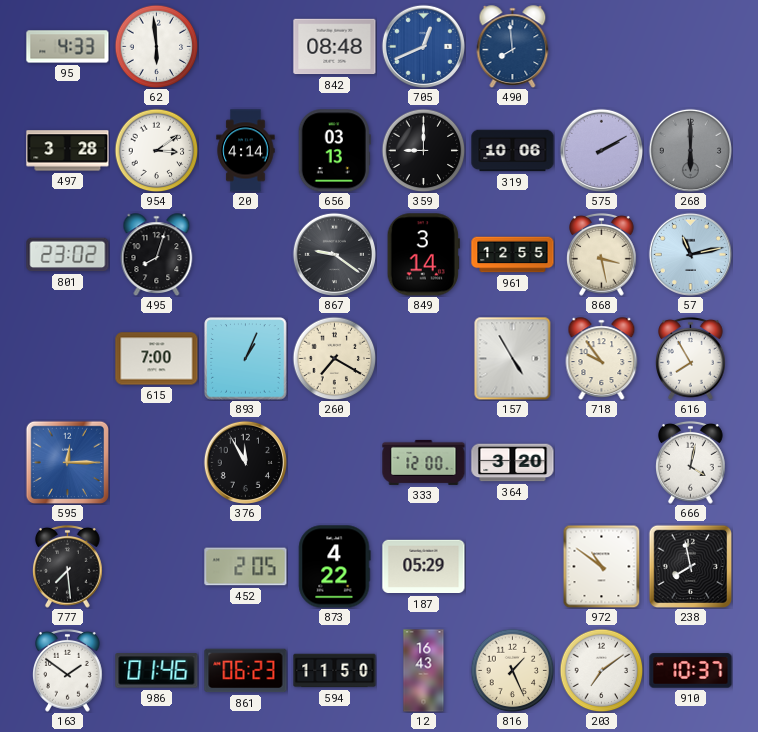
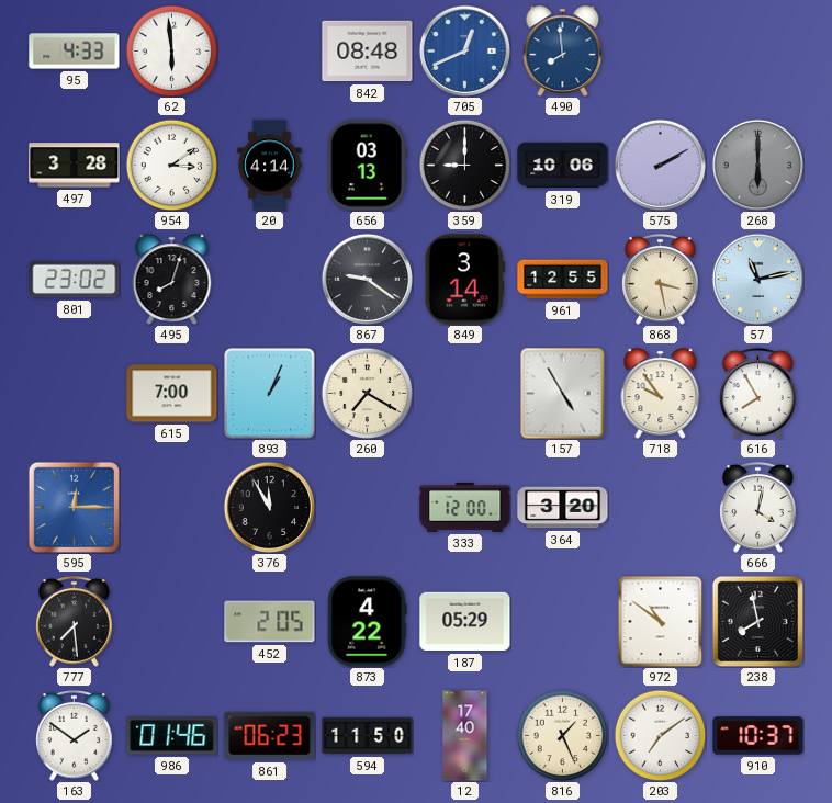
12: 16:43 -> 17:40
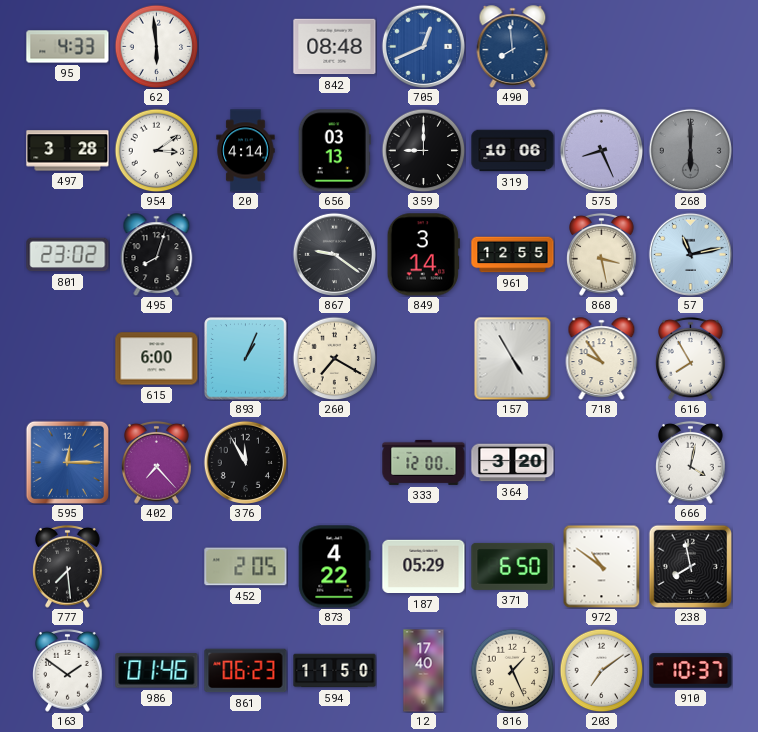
575: 2:10 -> 8:26
615: 7:00 -> 6:00
402: none -> 7:23
371: none -> 6:50
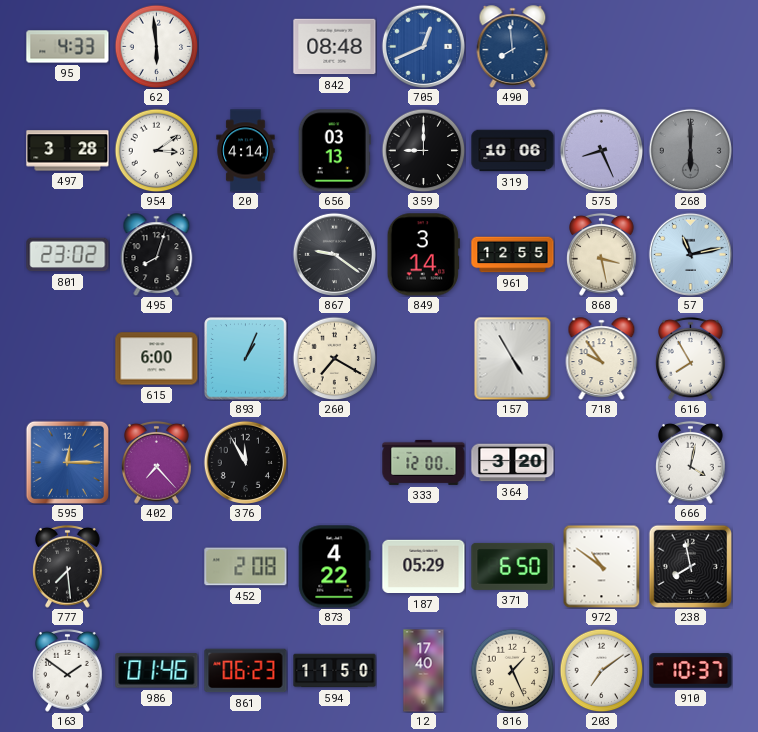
452: 2:05 -> 2:08
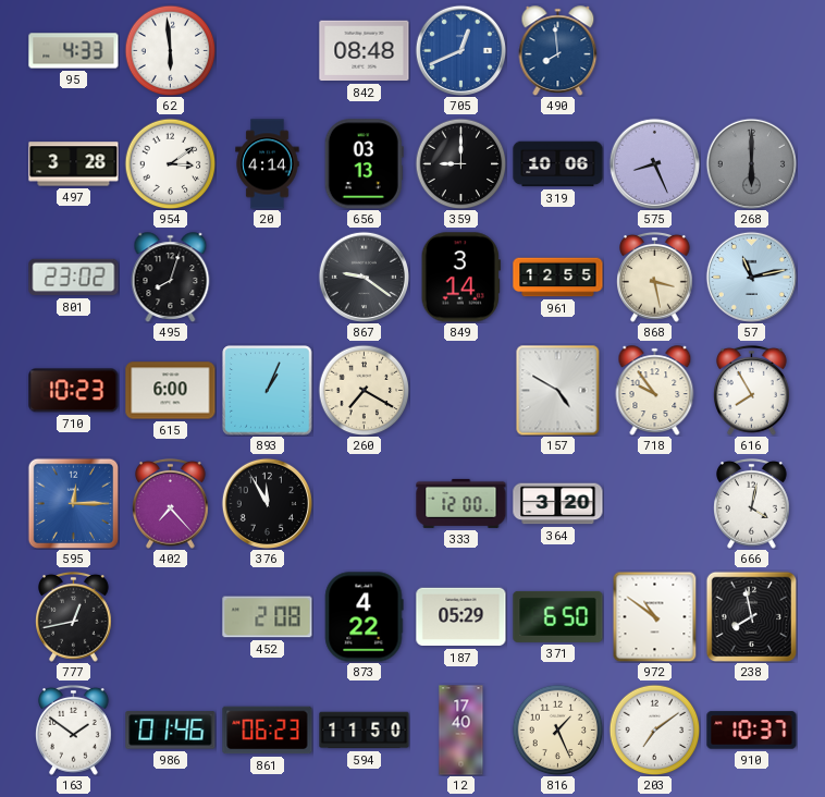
710: none -> 10:23
157: 4:55 -> 4:50
777: 7:29 -> 12:43
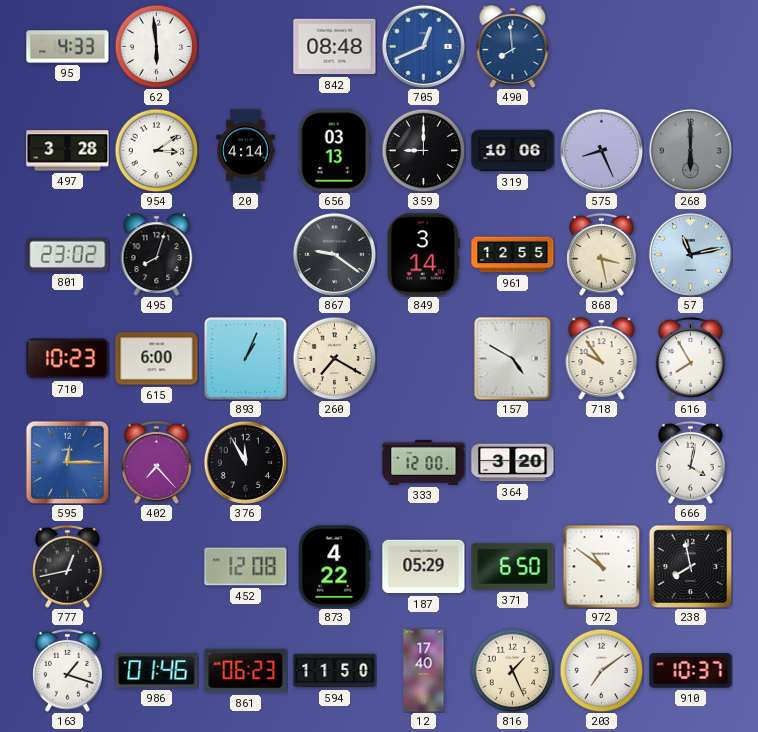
452: 2:08 -> 12:08
163: 1:51 -> 1:18
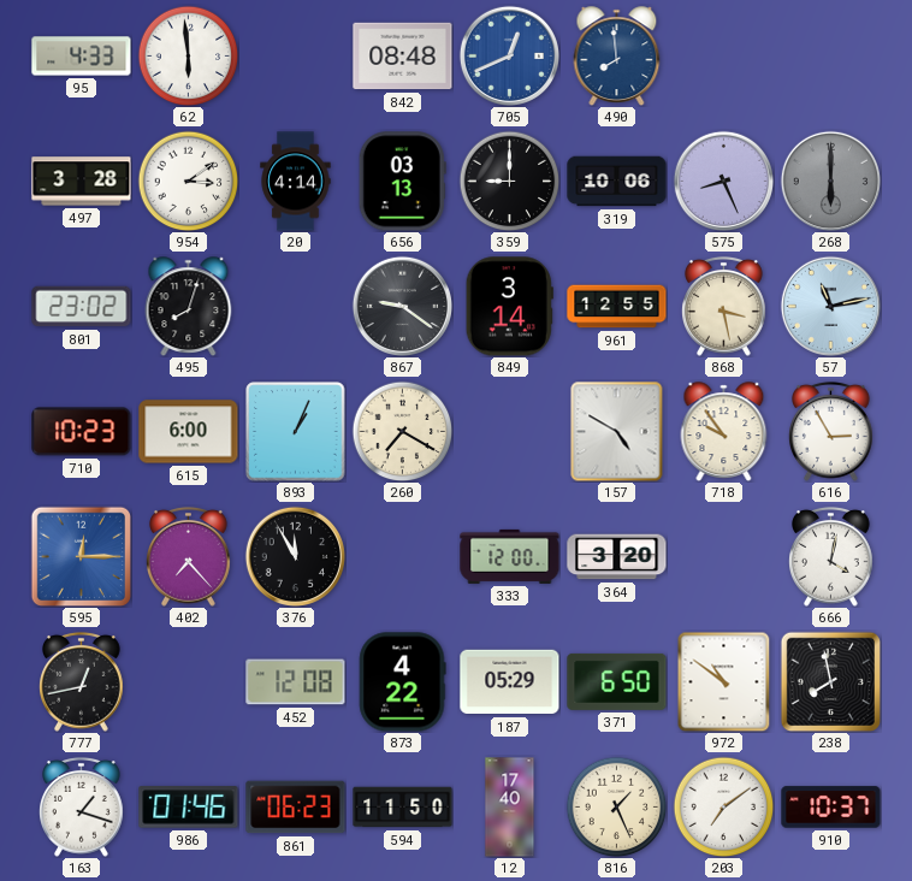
616: 7:55 -> 2:55
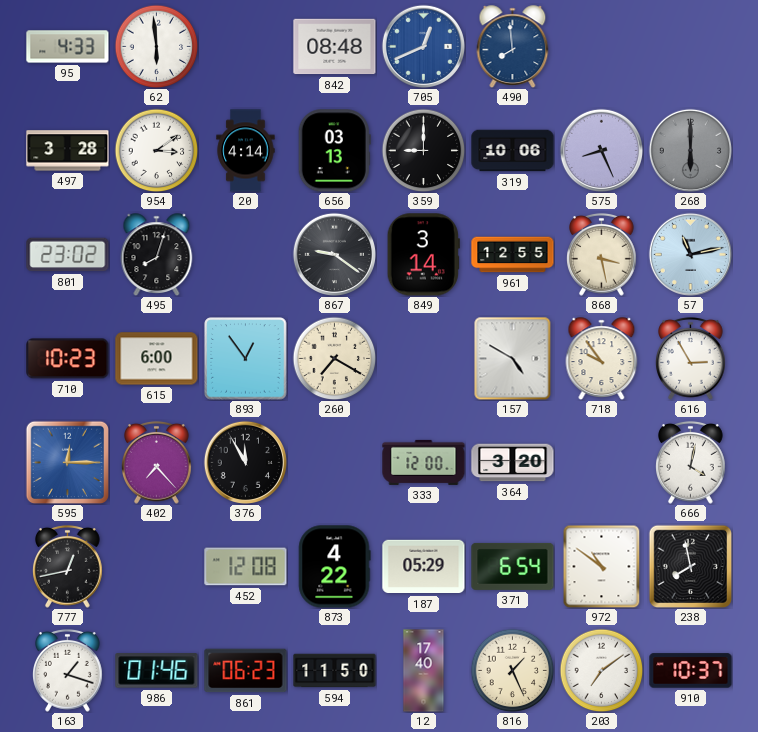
893: 1:04 -> 12:54
371: 6:50 -> 6:54
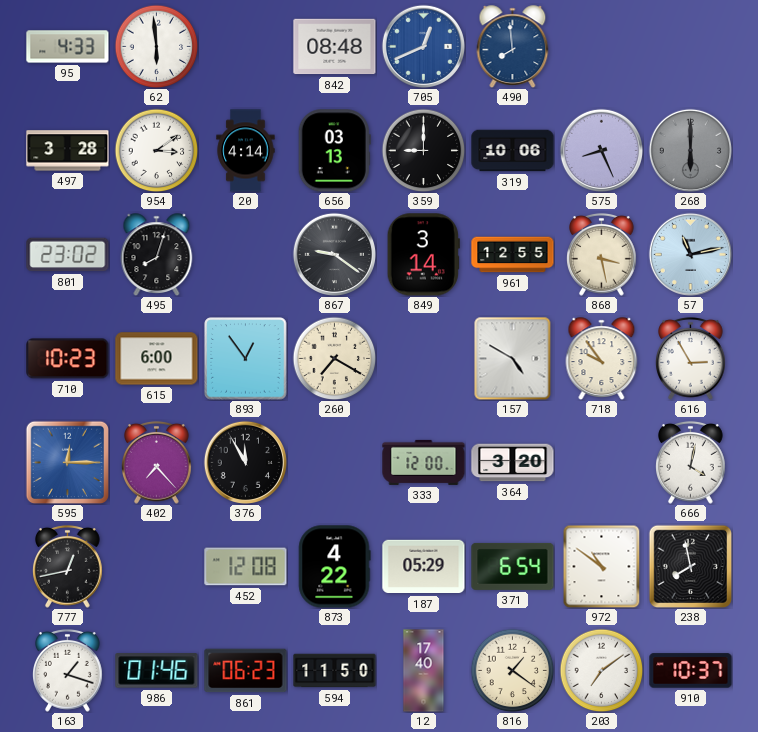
816: 1:26 -> 1:21
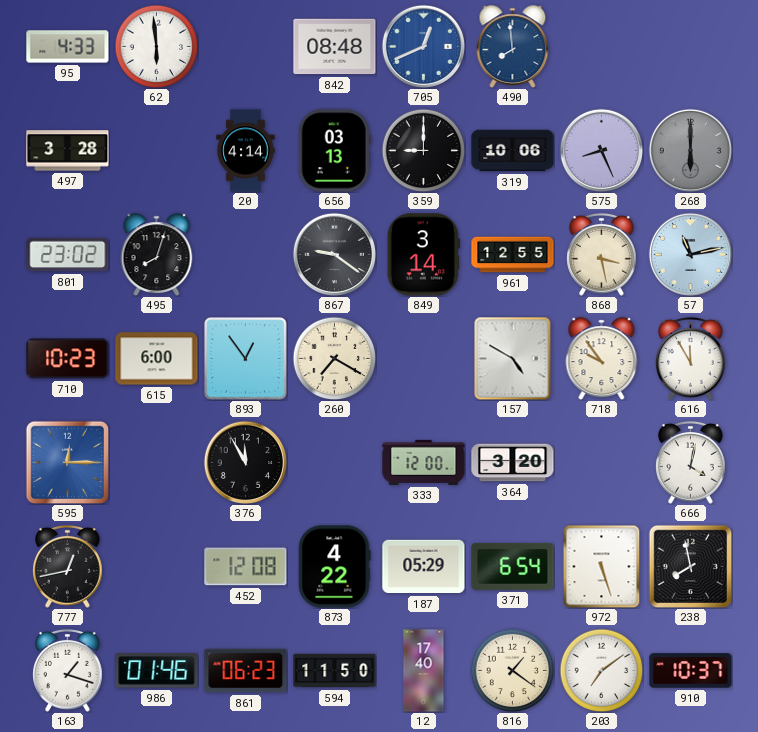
954: 3:09 -> none
616: 2:55 -> 11:55
402: 7:23 -> none
972: 10:51 -> 5:27
